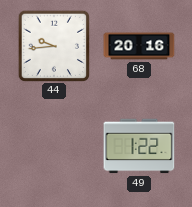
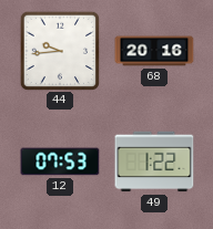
12: none -> 07:53
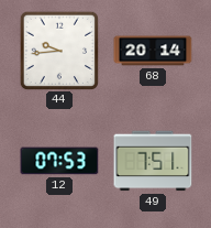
68: 20:16 -> 20:14
49: 1:22 -> 7:51
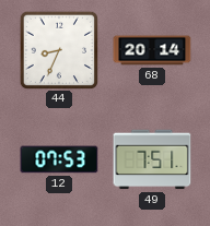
44: 9:44 -> 8:34
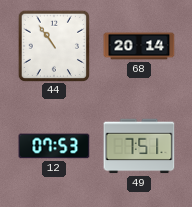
44: 8:34 -> 10:54
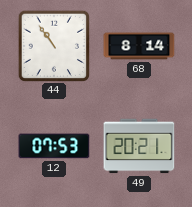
68: 20:14 -> 8:14
49: 7:51 -> 20:21
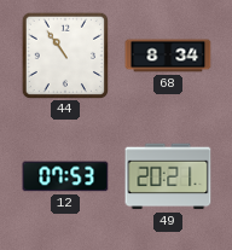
68: 8:14 -> 8:34
